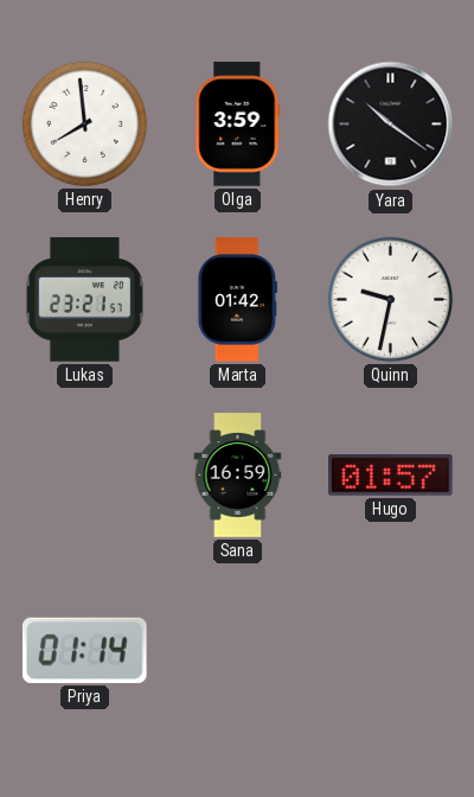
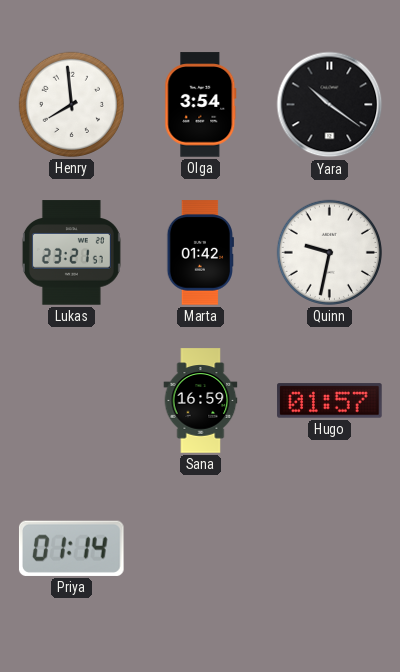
Olga: 3:59 -> 3:54
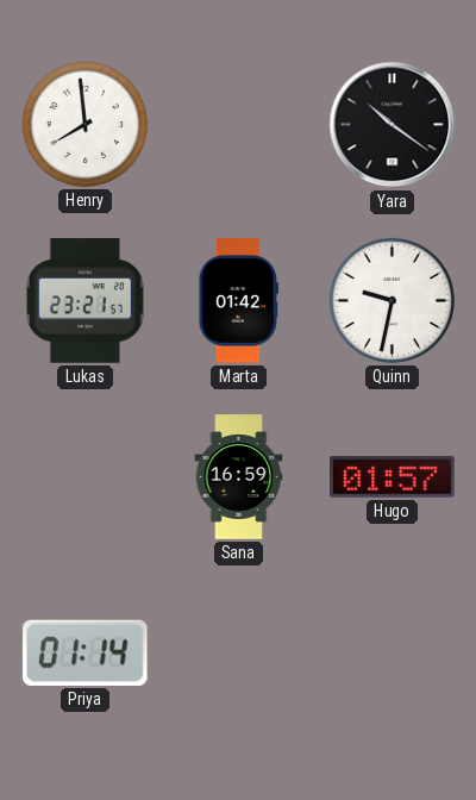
Olga: 3:54 -> none
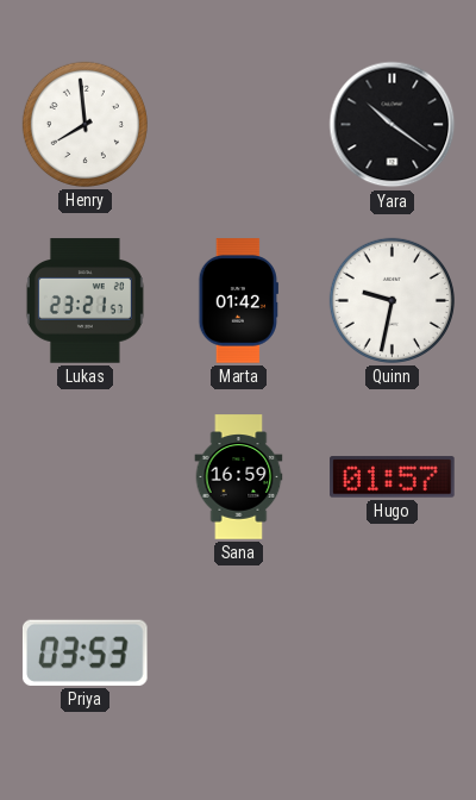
Priya: 01:14 -> 03:53
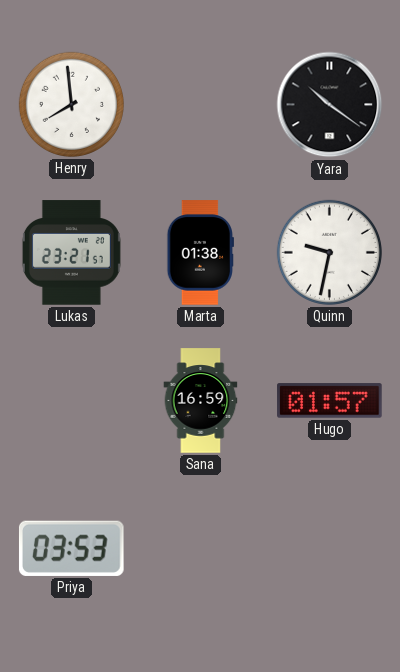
Marta: 01:42 -> 01:38
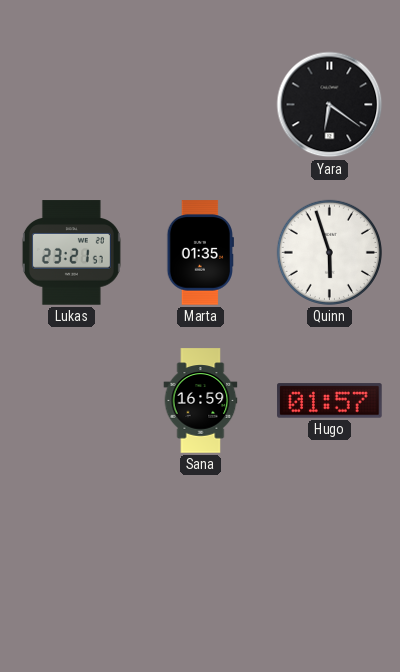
Henry: 7:59 -> none
Yara: 10:21 -> 6:21
Marta: 01:38 -> 01:35
Quinn: 9:32 -> 5:57
Priya: 03:53 -> none
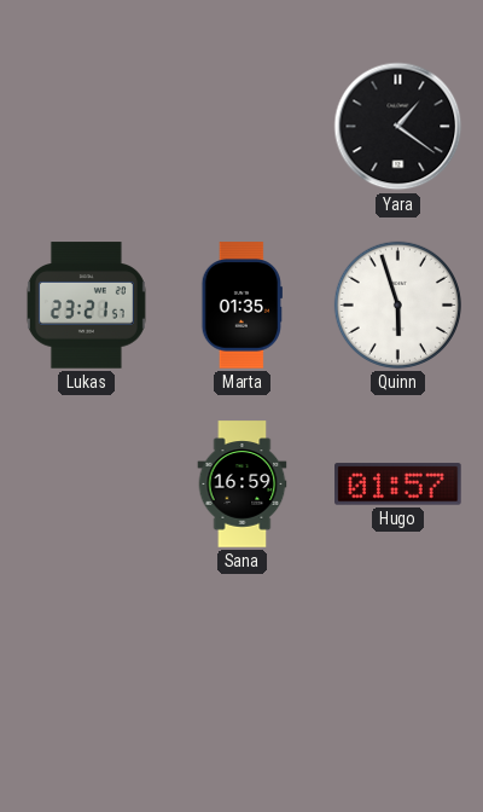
Yara: 6:21 -> 1:21
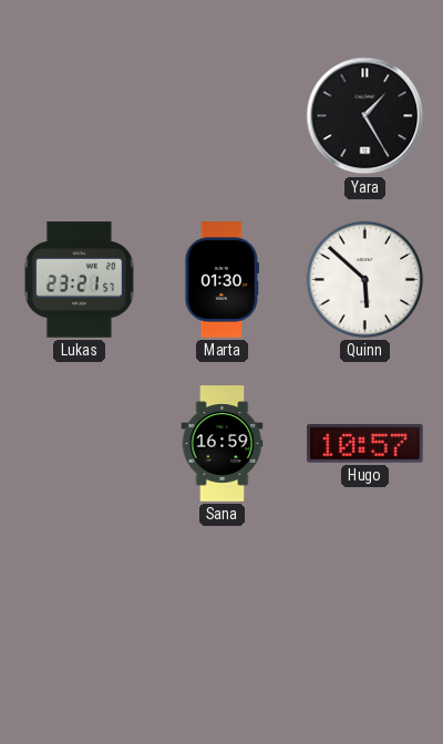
Yara: 1:21 -> 1:25
Marta: 01:35 -> 01:30
Quinn: 5:57 -> 5:52
Hugo: 01:57 -> 10:57
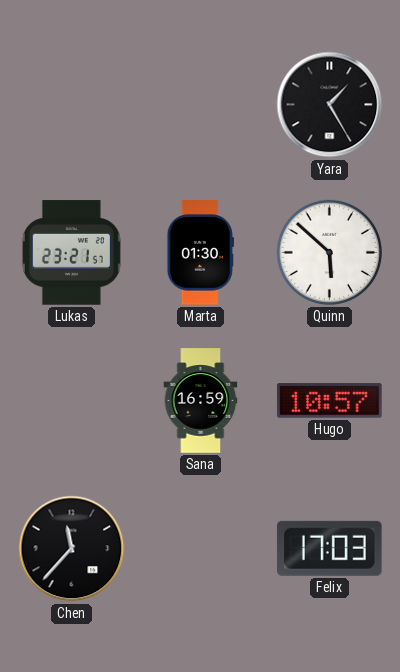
Chen: none -> 11:37
Felix: none -> 17:03
